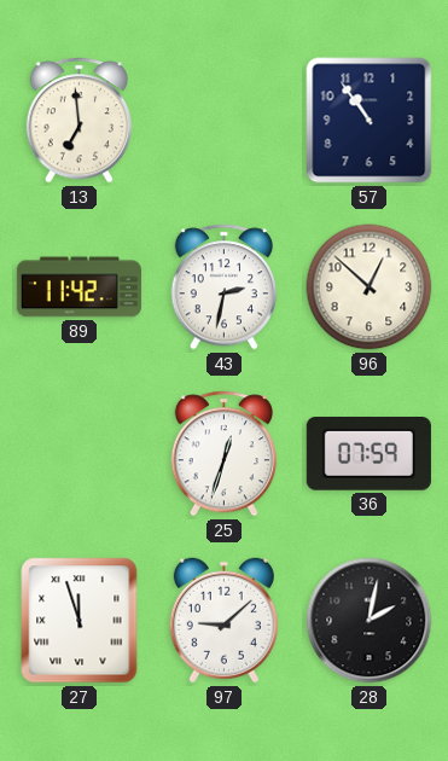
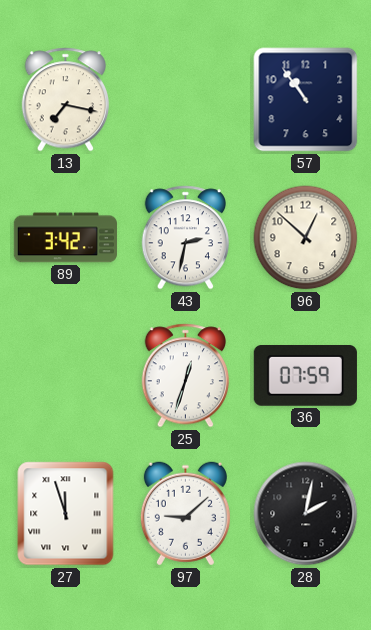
13: 6:59 -> 7:17
89: 11:42 -> 3:42
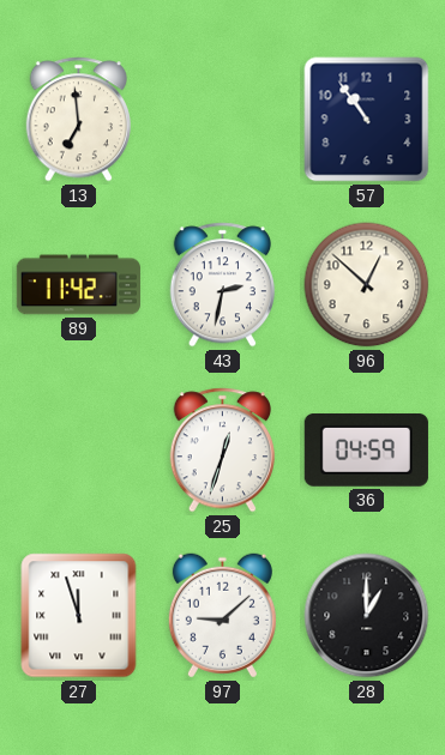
13: 7:17 -> 6:59
89: 3:42 -> 11:42
36: 07:59 -> 04:59
28: 2:02 -> 1:00
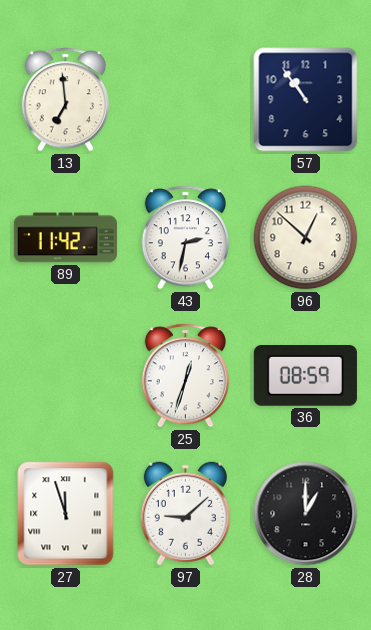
36: 04:59 -> 08:59
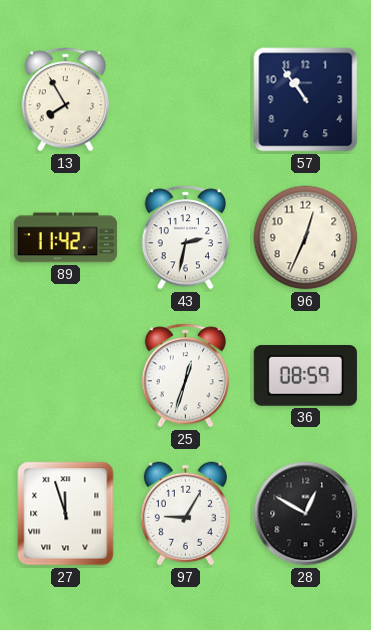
13: 6:59 -> 7:55
96: 12:52 -> 12:34
97: 9:08 -> 9:05
28: 1:00 -> 12:50
